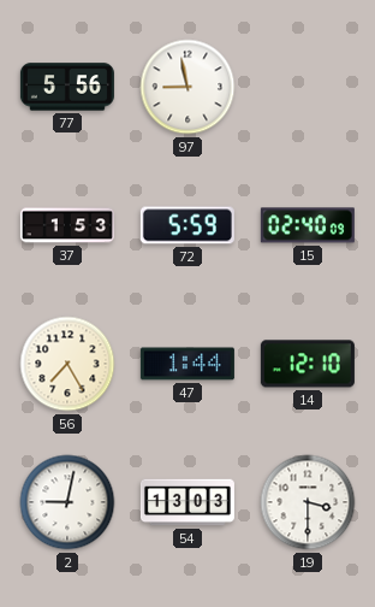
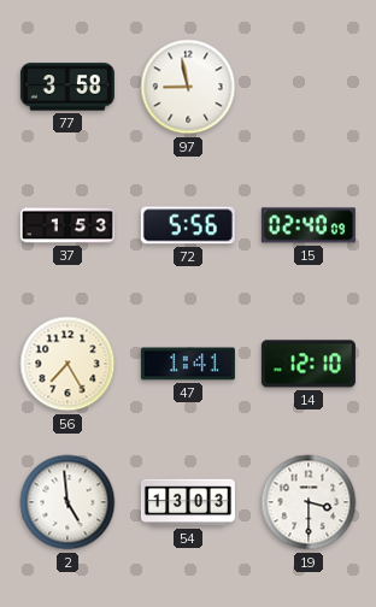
77: 5:56 -> 3:58
72: 5:59 -> 5:56
47: 1:44 -> 1:41
2: 9:02 -> 4:59
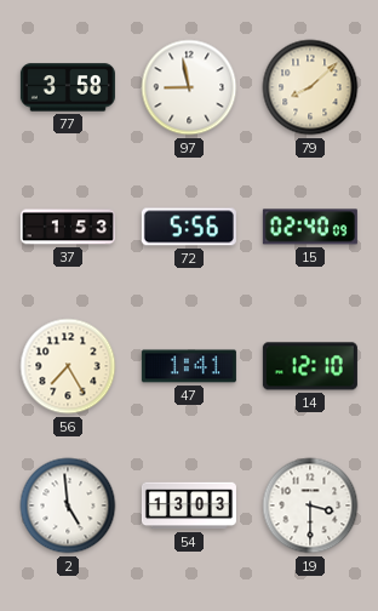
79: none -> 8:08
